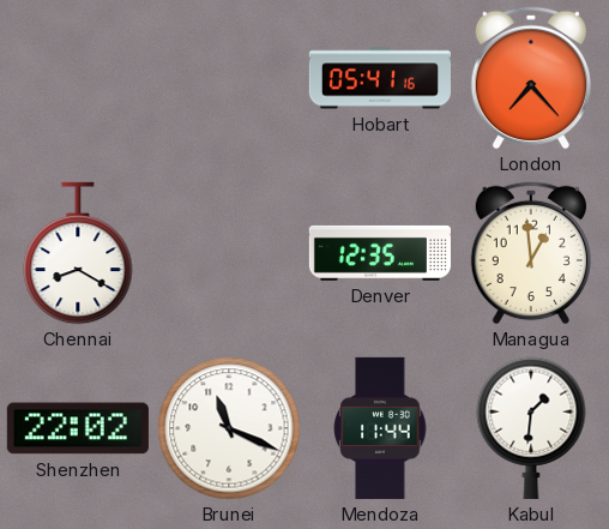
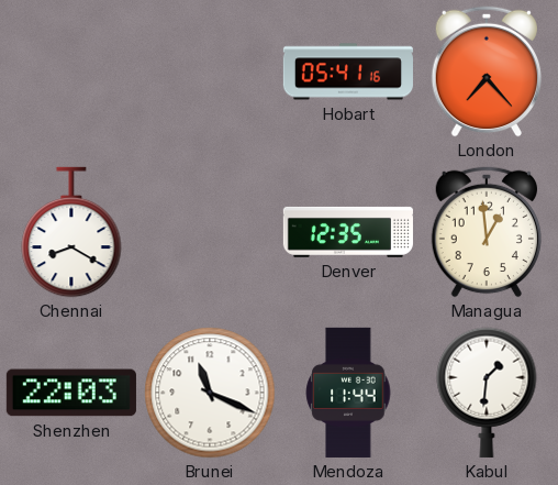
Shenzhen: 22:02 -> 22:03
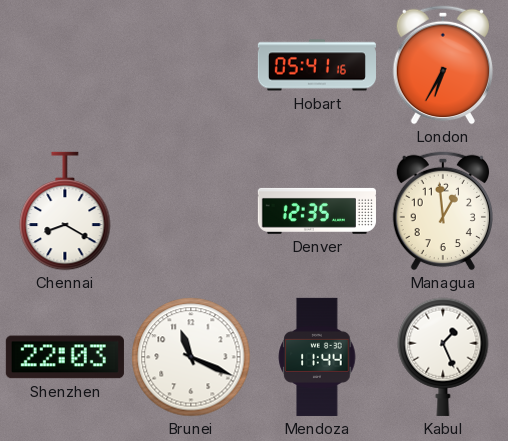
London: 7:23 -> 6:35
Kabul: 1:31 -> 1:26
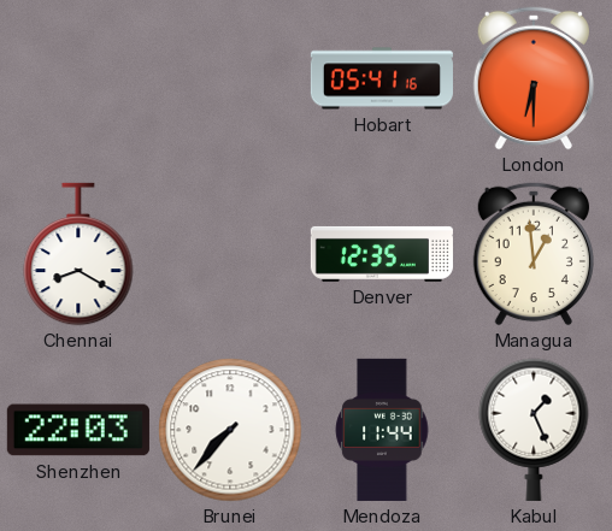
London: 6:35 -> 6:30
Brunei: 11:19 -> 7:37
